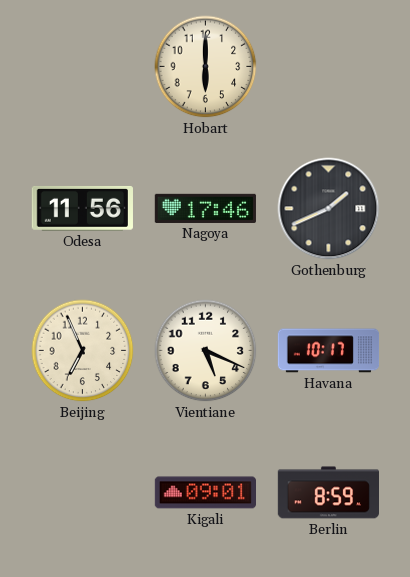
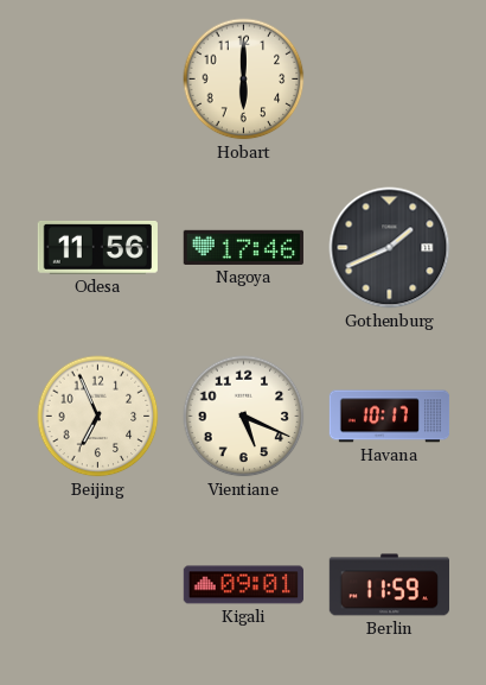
Berlin: 8:59 -> 11:59
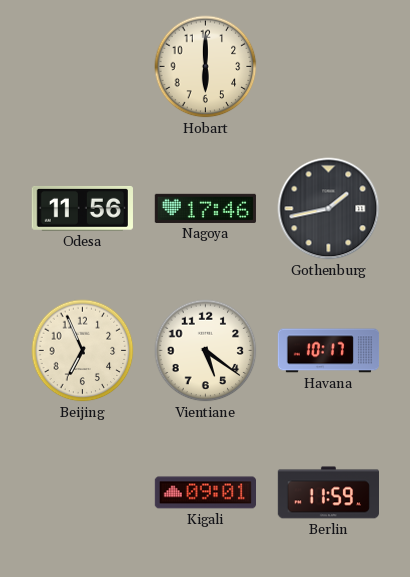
Gothenburg: 1:41 -> 1:43
Vientiane: 5:19 -> 5:21
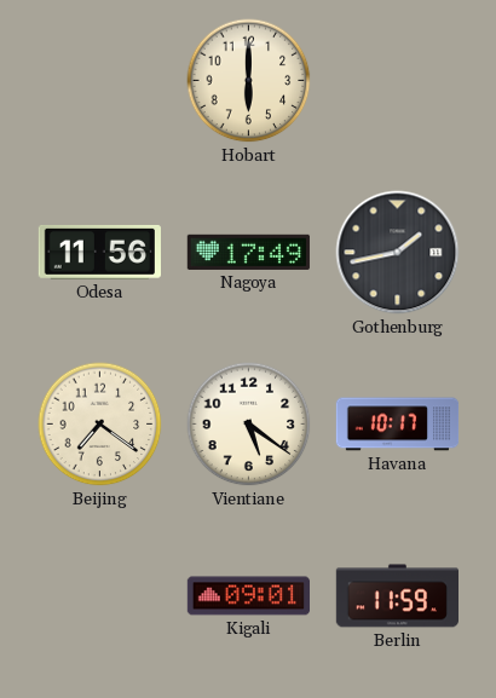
Nagoya: 17:46 -> 17:49
Beijing: 6:56 -> 7:21
